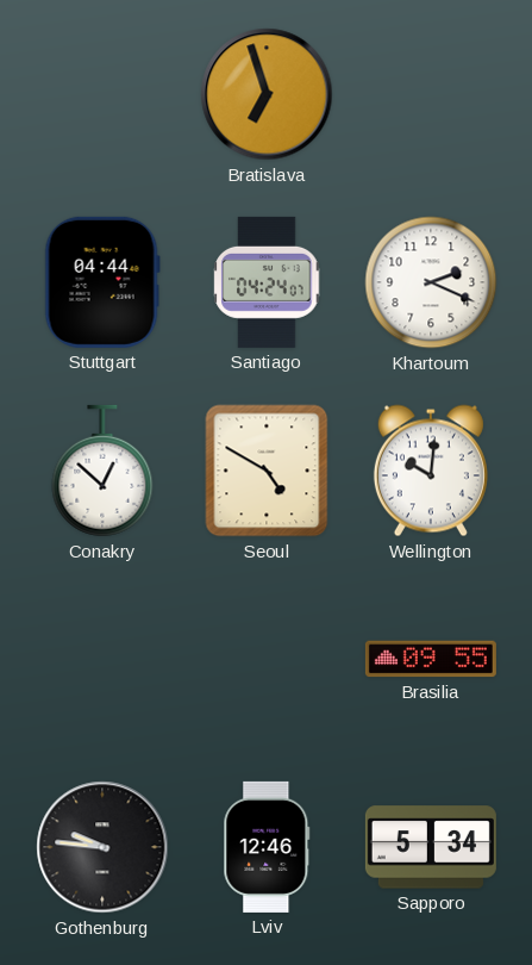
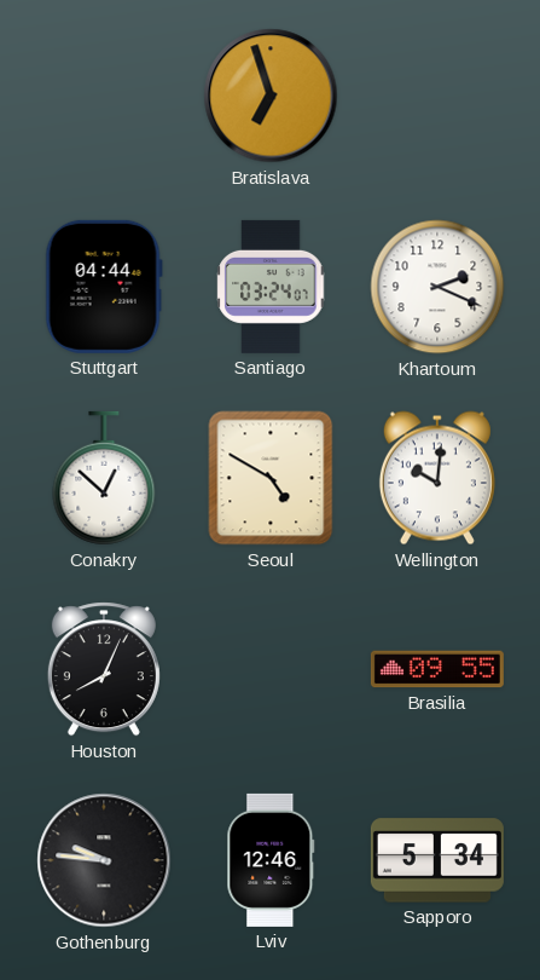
Santiago: 04:24 -> 03:24
Houston: none -> 8:04
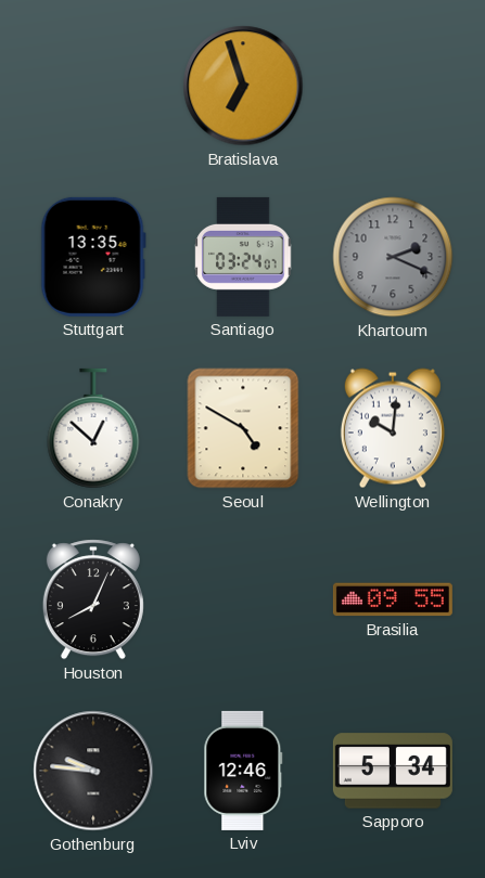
Stuttgart: 04:44 -> 13:35
Khartoum dial: white -> grey
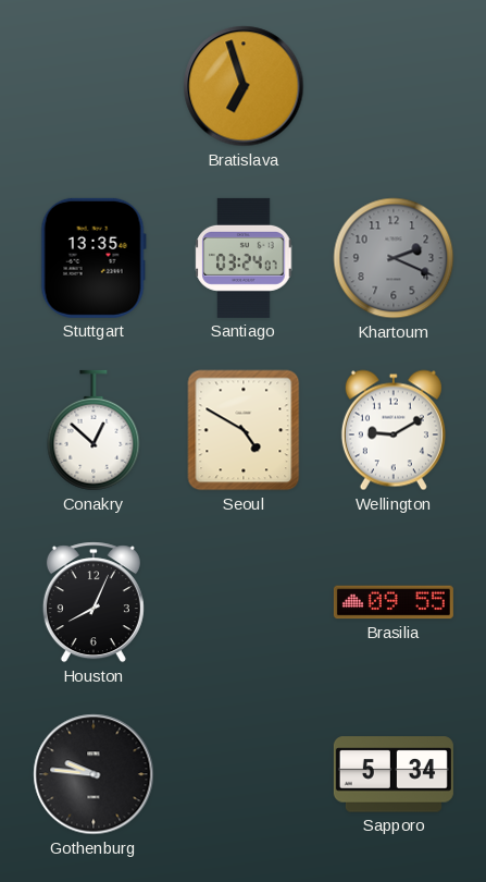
Wellington: 10:01 -> 9:10
Lviv: 12:46 -> none
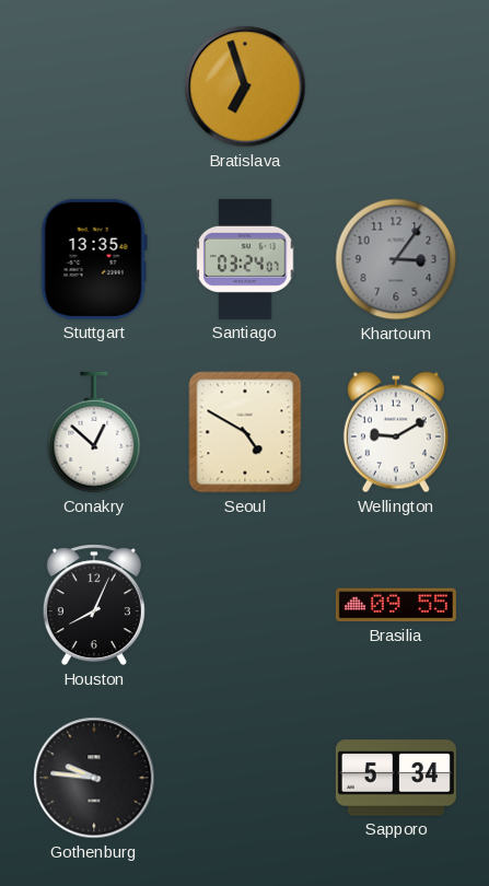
Khartoum: 2:19 -> 3:06
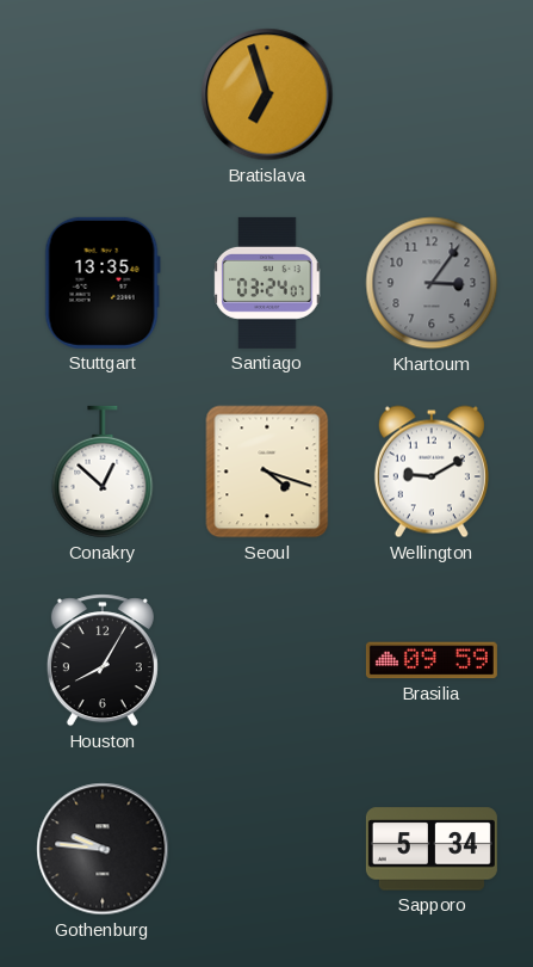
Seoul: 4:50 -> 4:18
Houston: 8:04 -> 8:05
Brasilia: 09:55 -> 09:59
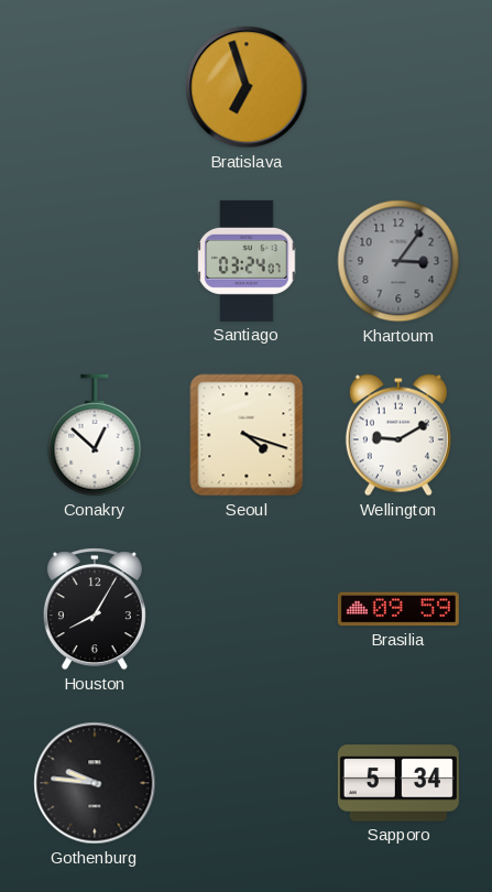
Stuttgart: 13:35 -> none
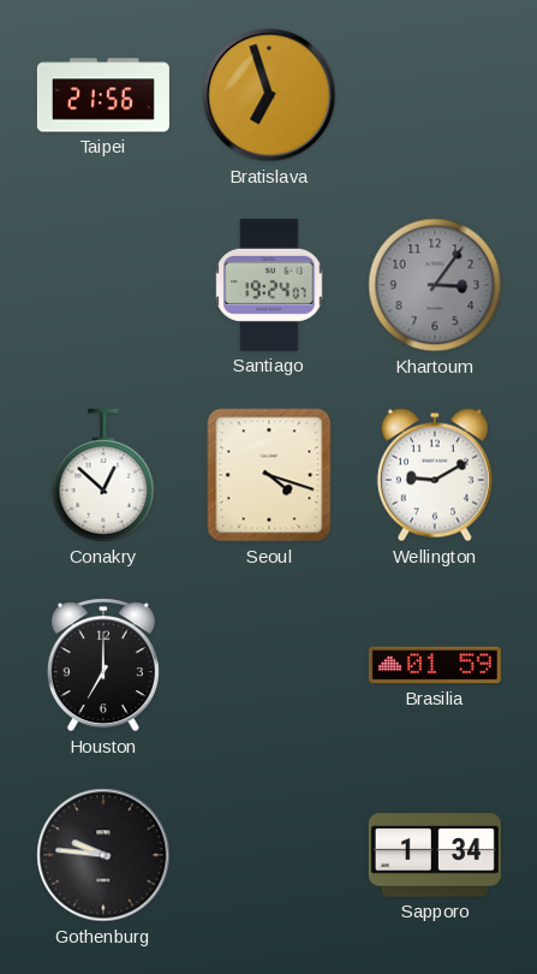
Taipei: none -> 21:56
Santiago: 03:24 -> 19:24
Houston: 8:05 -> 7:00
Brasilia: 09:59 -> 01:59
Sapporo: 5:34 -> 1:34
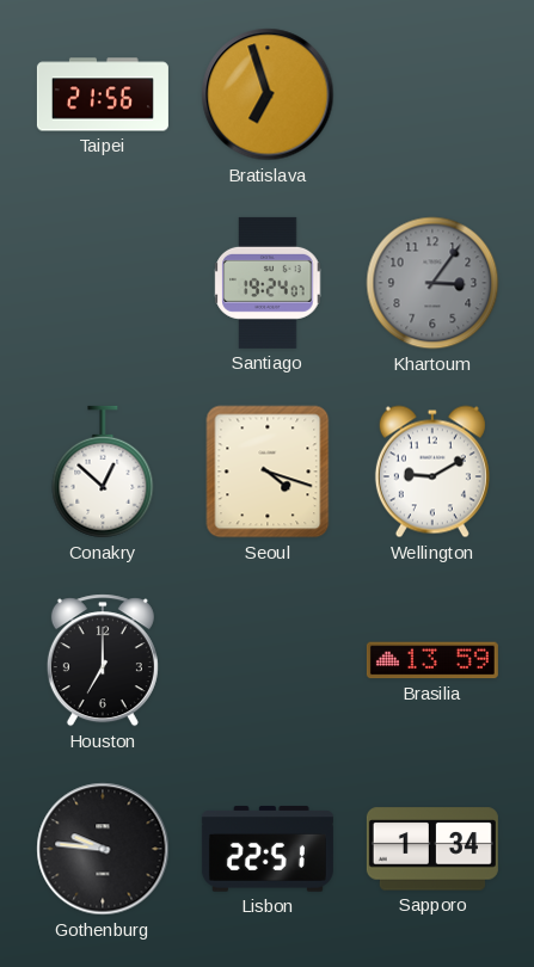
Brasilia: 01:59 -> 13:59
Lisbon: none -> 22:51
